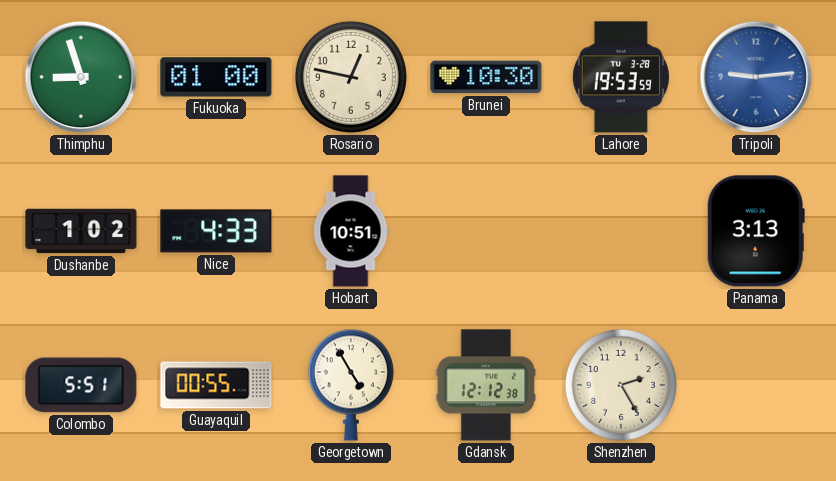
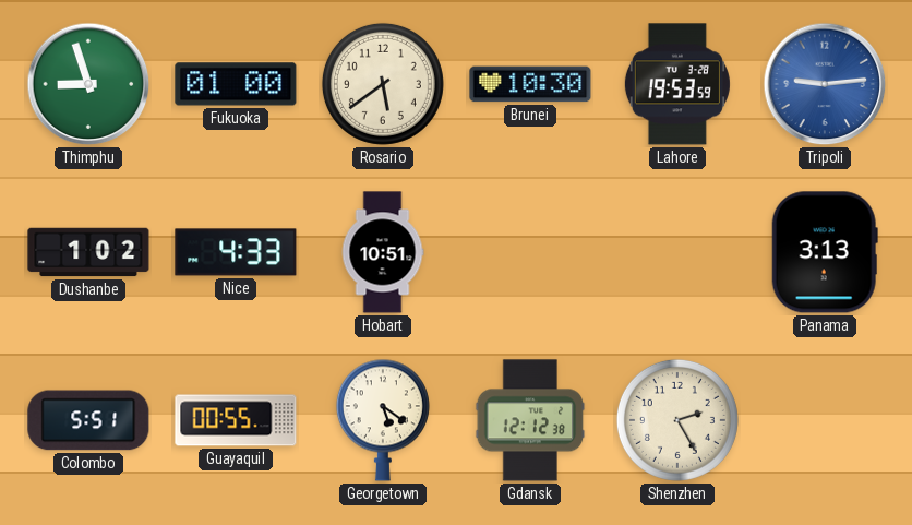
Rosario: 12:47 -> 5:39
Georgetown: 4:55 -> 5:21
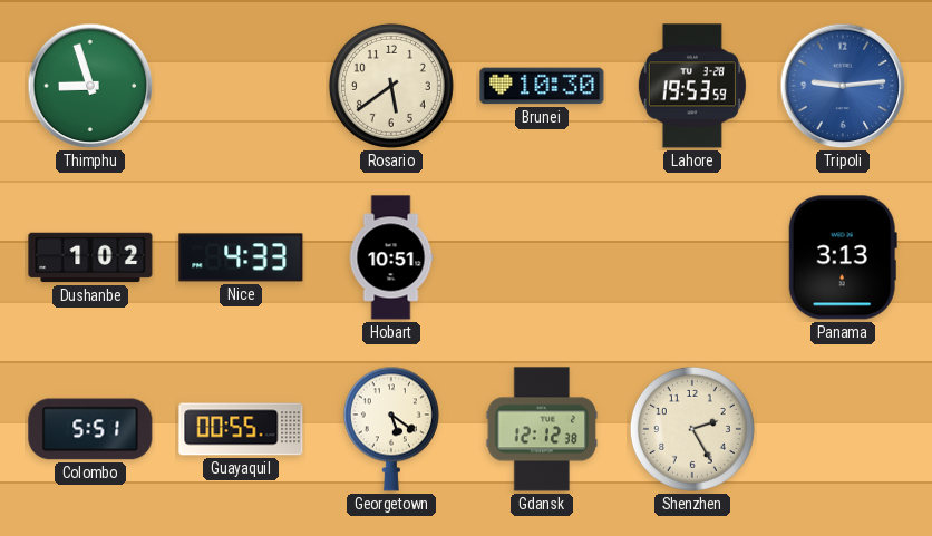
Fukuoka: 01:00 -> none
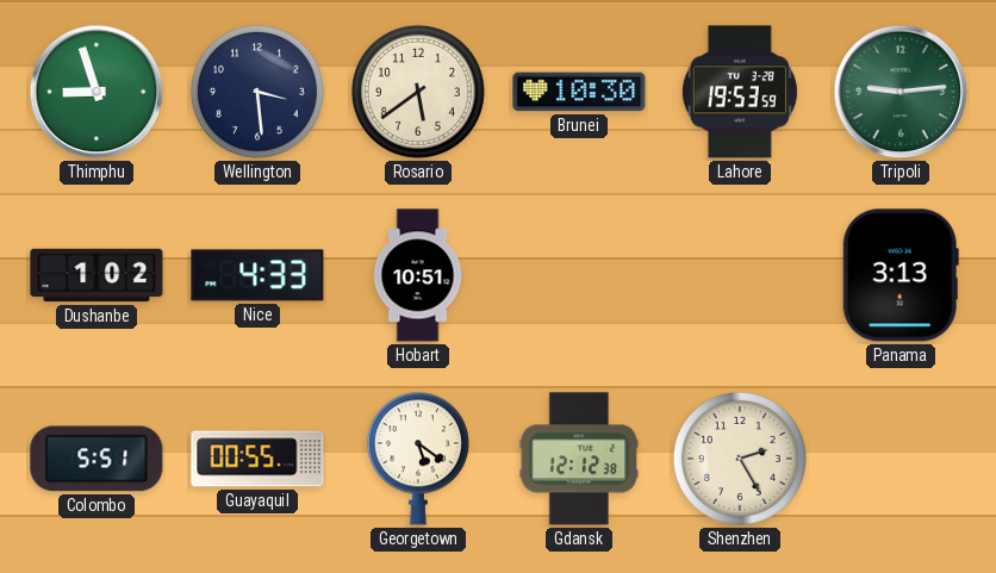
Wellington: none -> 3:29
Tripoli dial: blue -> green
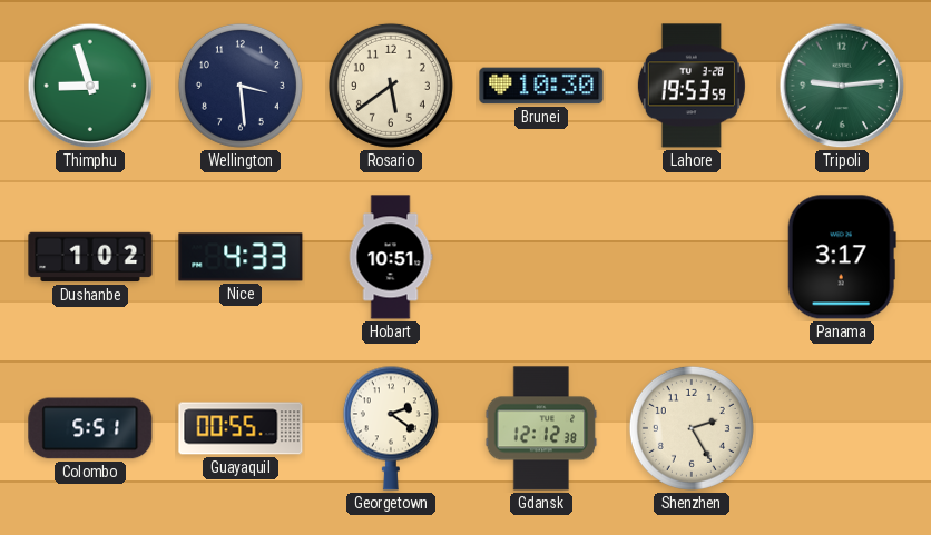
Panama: 3:13 -> 3:17
Georgetown: 5:21 -> 2:21
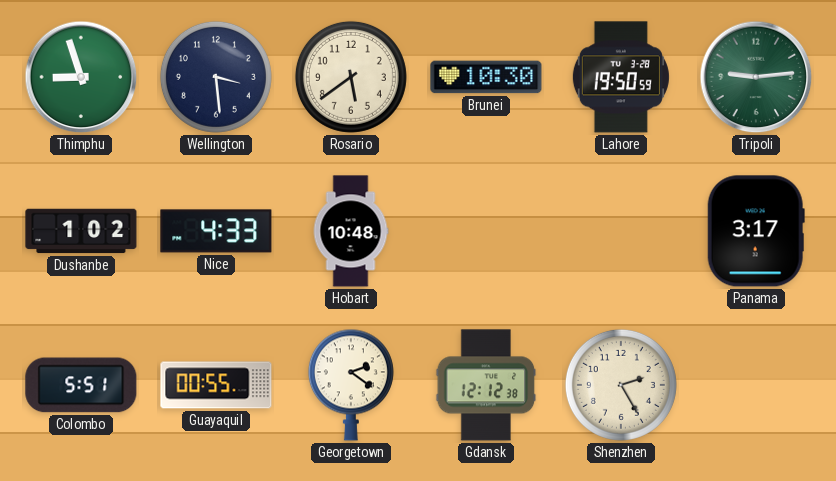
Lahore: 19:53 -> 19:50
Hobart: 10:51 -> 10:48
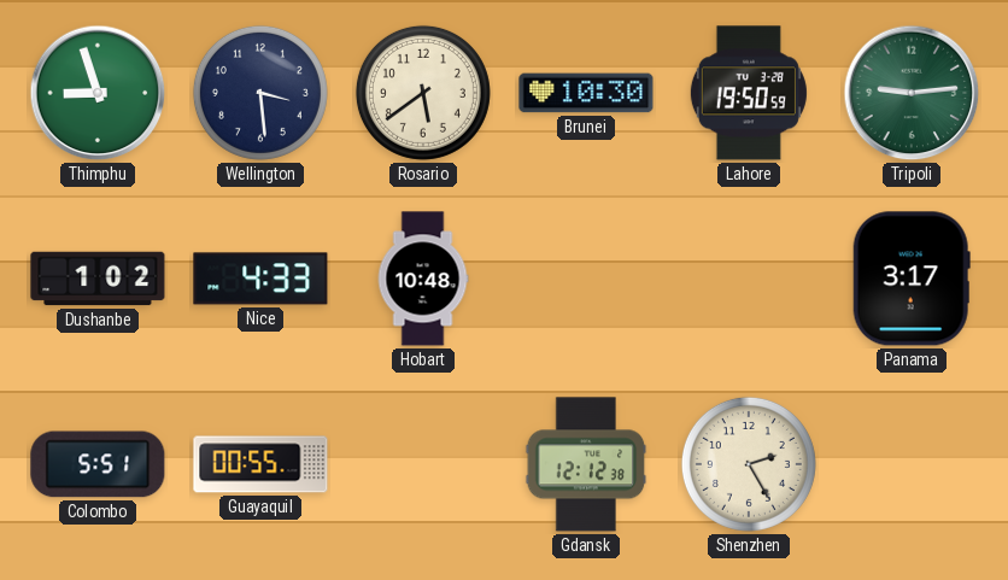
Georgetown: 2:21 -> none
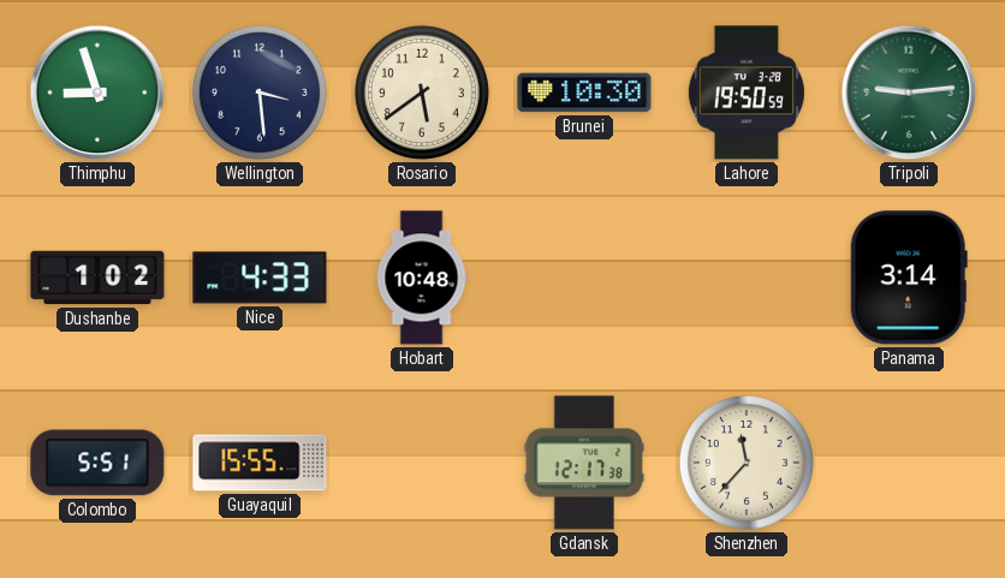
Panama: 3:17 -> 3:14
Guayaquil: 00:55 -> 15:55
Gdansk: 12:12 -> 12:17
Shenzhen: 2:25 -> 11:37
